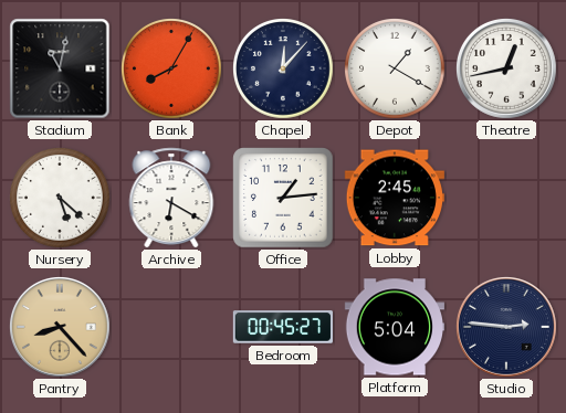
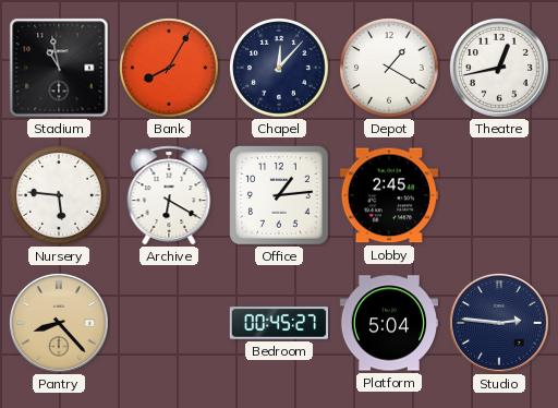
Stadium: 11:02 -> 10:58
Nursery: 5:22 -> 5:46
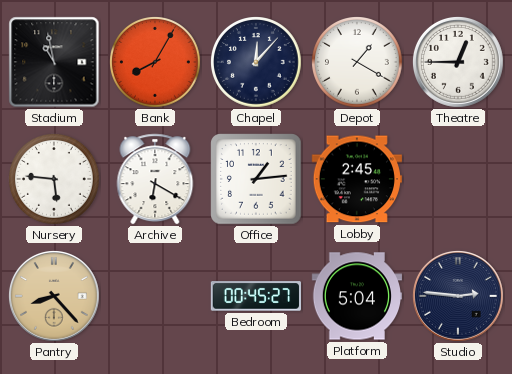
Theatre: 12:43 -> 12:45
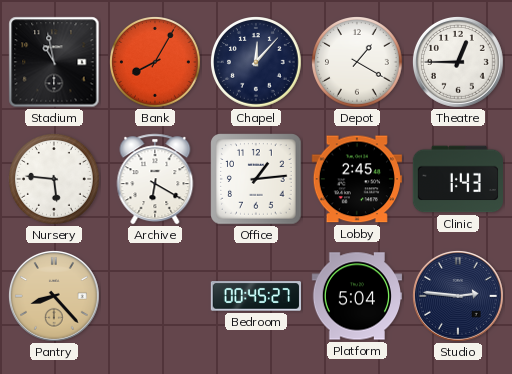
Clinic: none -> 1:43
